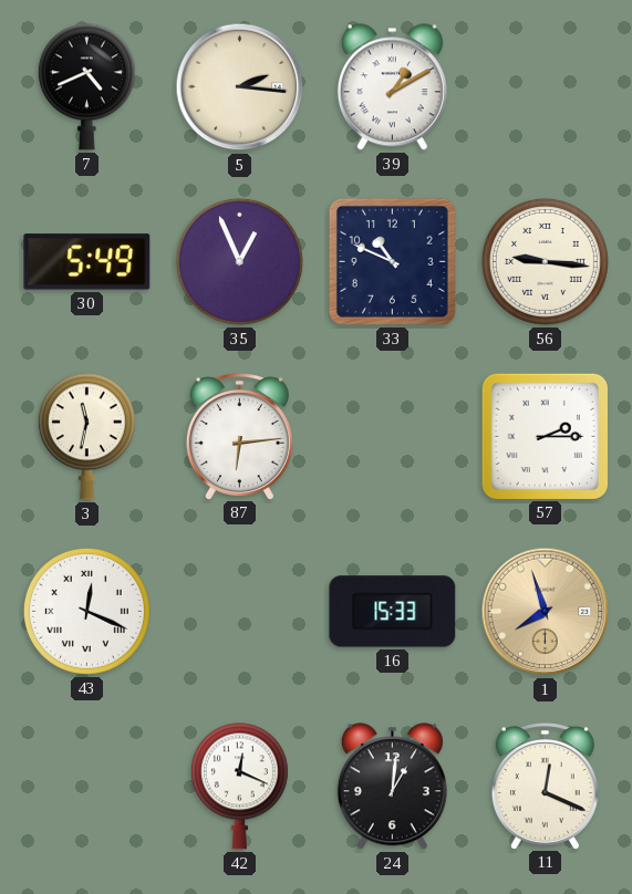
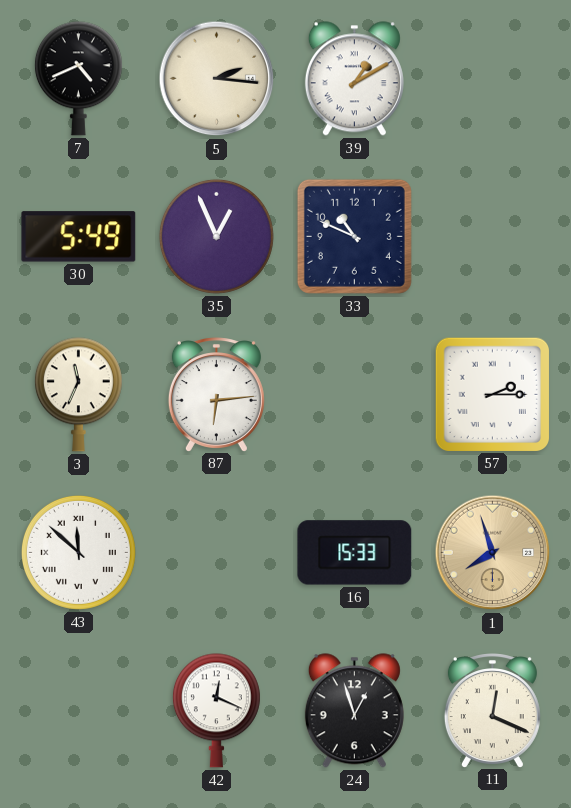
56: 9:16 -> none
3: 11:32 -> 11:34
43: 12:19 -> 11:52
24: 1:01 -> 12:57
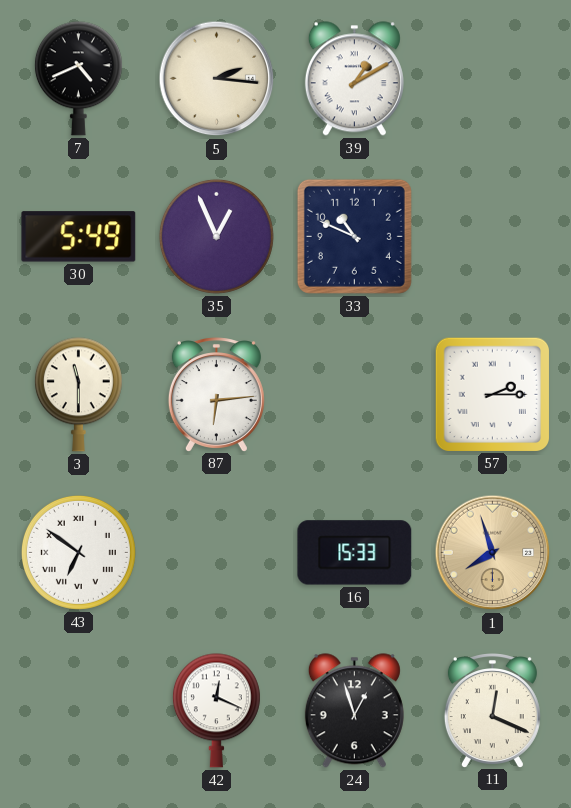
3: 11:34 -> 11:30
43: 11:52 -> 6:51
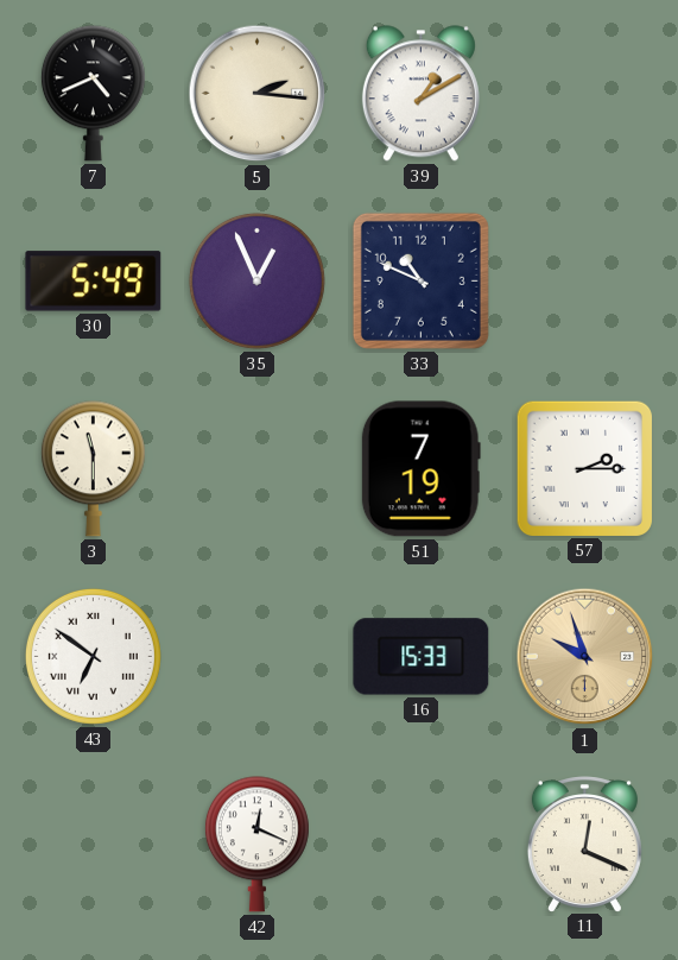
87: 6:14 -> none
51: none -> 7:19
1: 7:57 -> 9:57
24: 12:57 -> none
